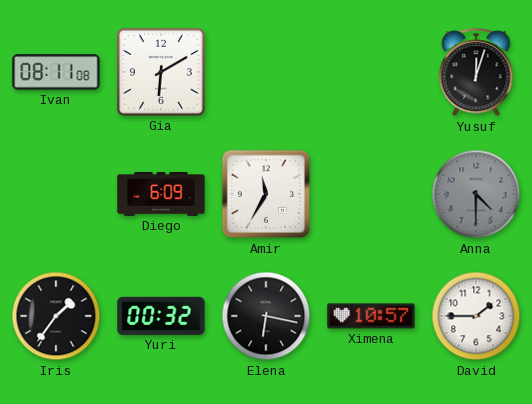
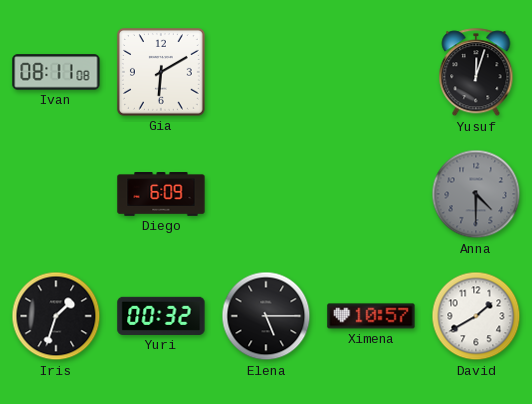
Amir: 11:35 -> none
Iris: 1:36 -> 1:33
Elena: 6:17 -> 5:15
David: 1:45 -> 1:40
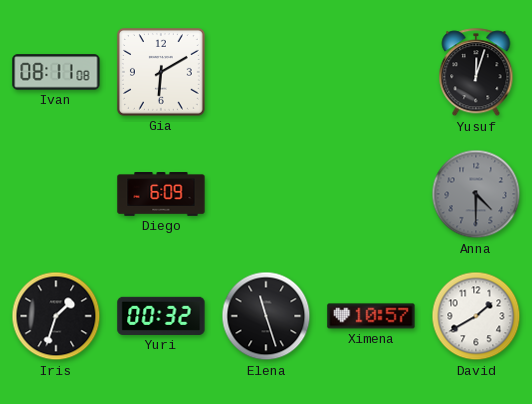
Elena: 5:15 -> 11:27
